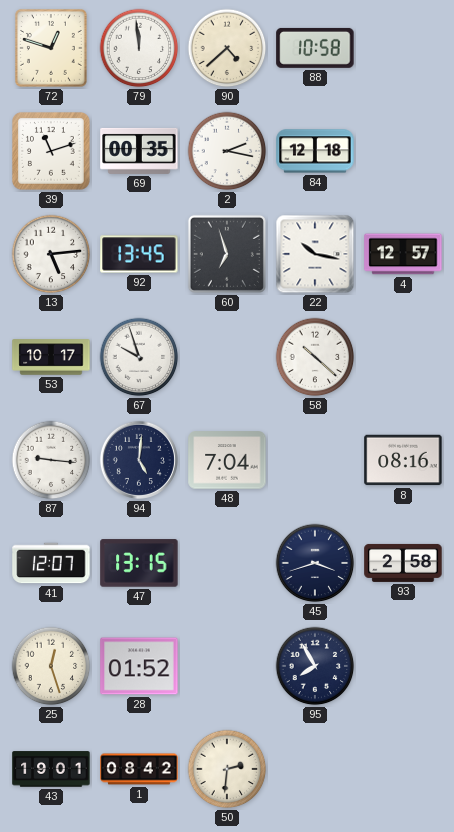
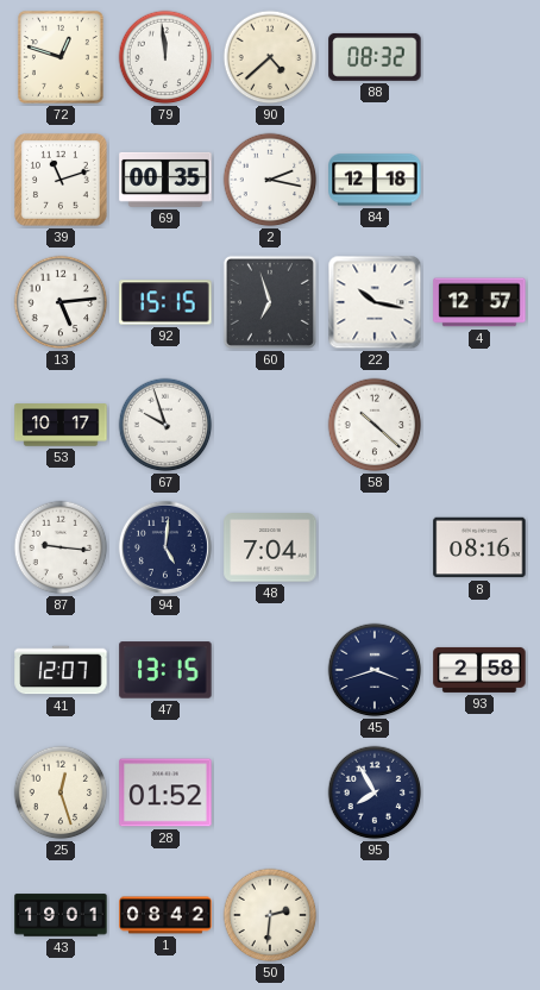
88: 10:58 -> 08:32
92: 13:45 -> 15:15
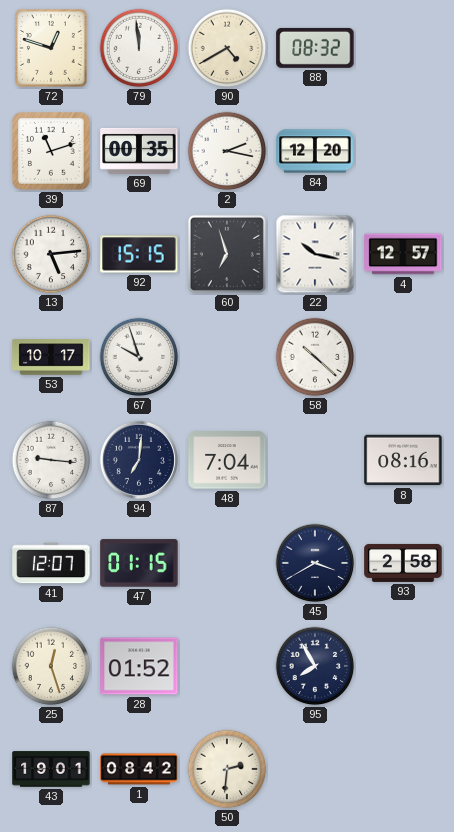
90: 4:38 -> 4:40
84: 12:18 -> 12:20
94: 5:01 -> 7:01
47: 13:15 -> 01:15
45: 3:42 -> 3:40
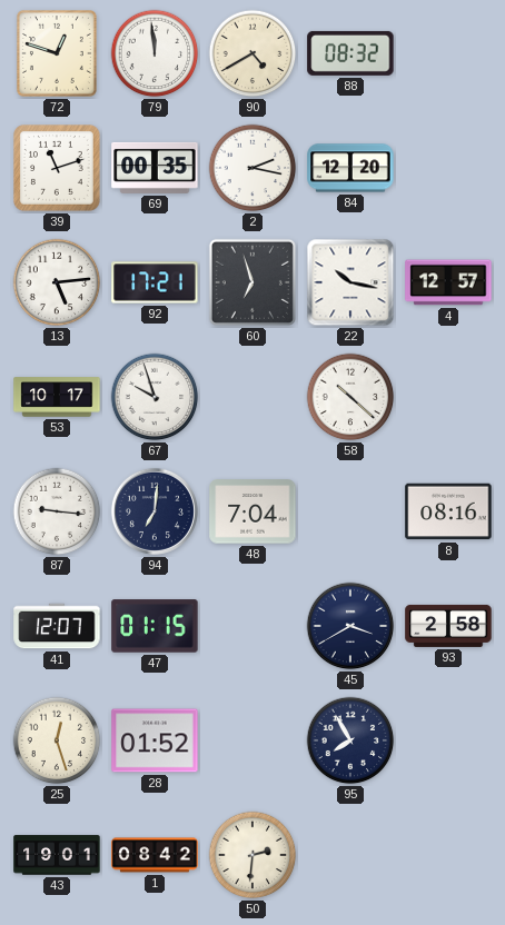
92: 15:15 -> 17:21
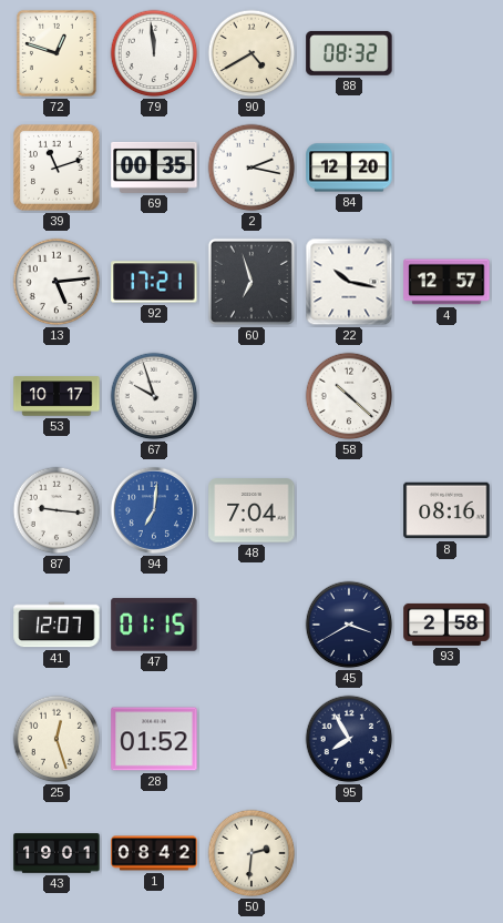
94 dial: navy -> blue
